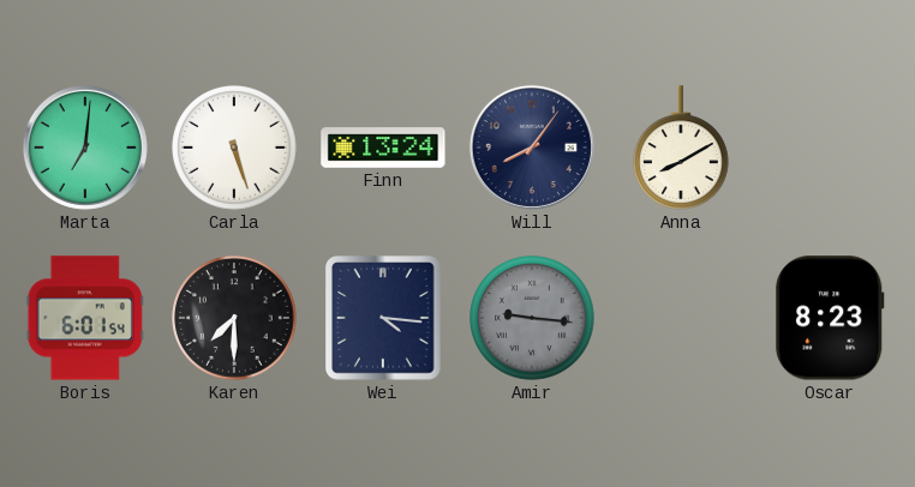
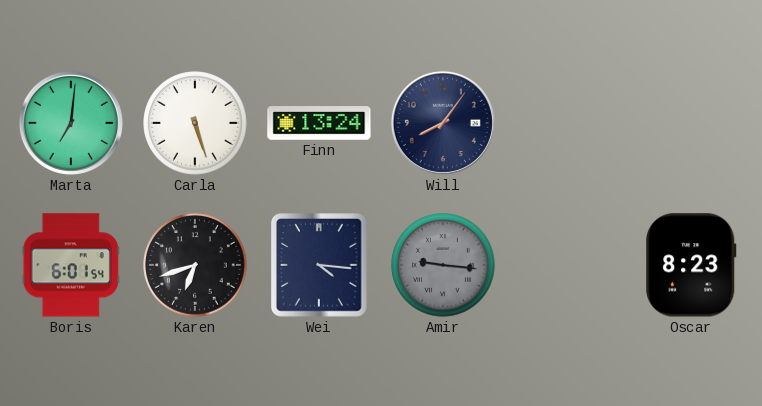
Anna: 8:10 -> none
Karen: 7:30 -> 6:42
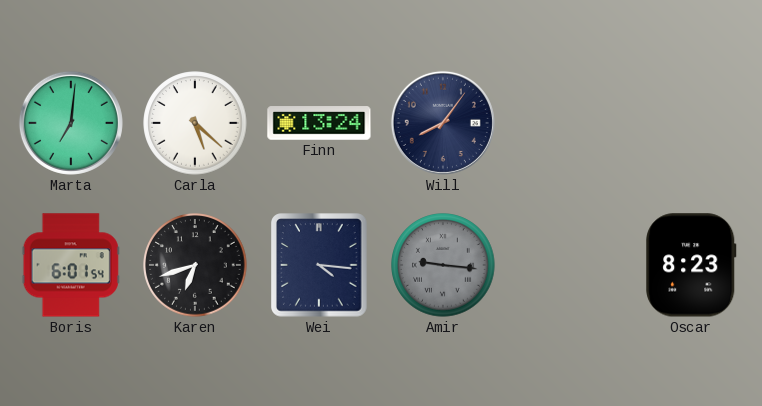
Carla: 5:27 -> 5:22
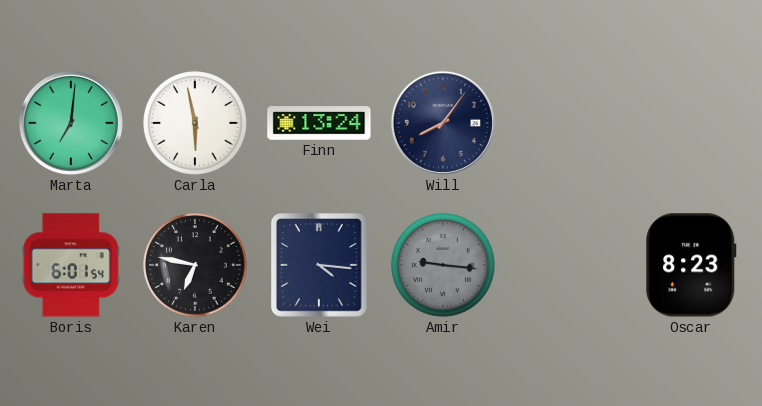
Carla: 5:22 -> 5:58
Karen: 6:42 -> 6:47
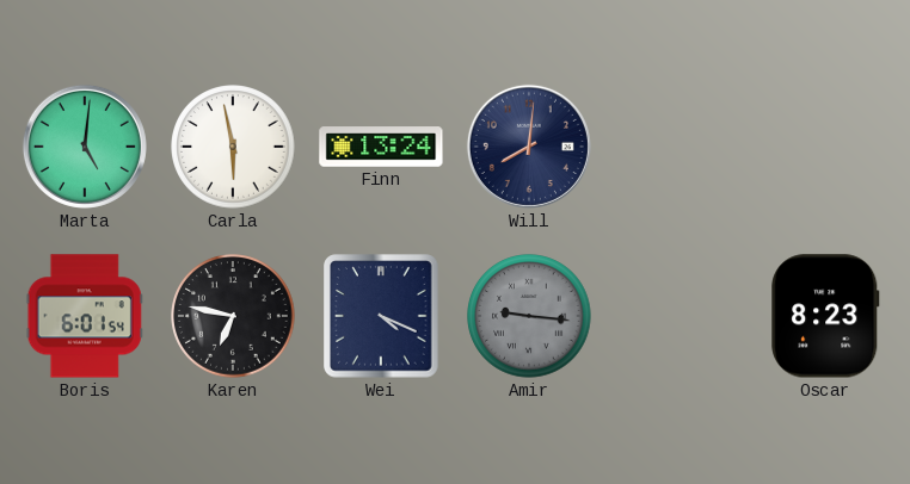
Marta: 7:01 -> 5:01
Will: 8:06 -> 8:01
Wei: 4:16 -> 4:19
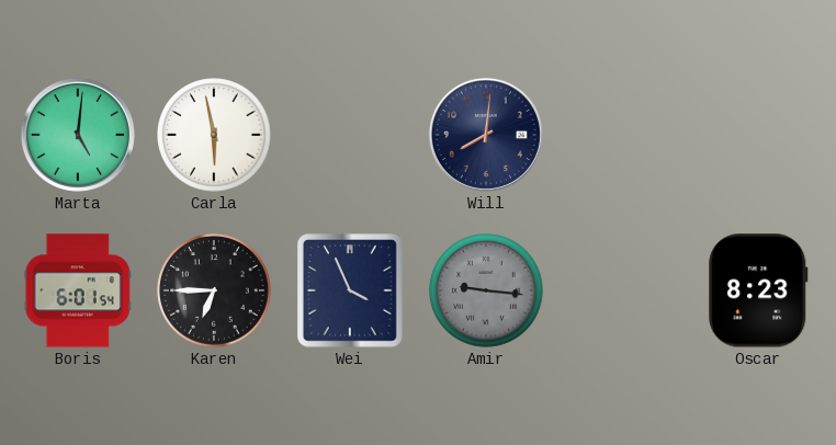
Finn: 13:24 -> none
Karen: 6:47 -> 6:45
Wei: 4:19 -> 3:56
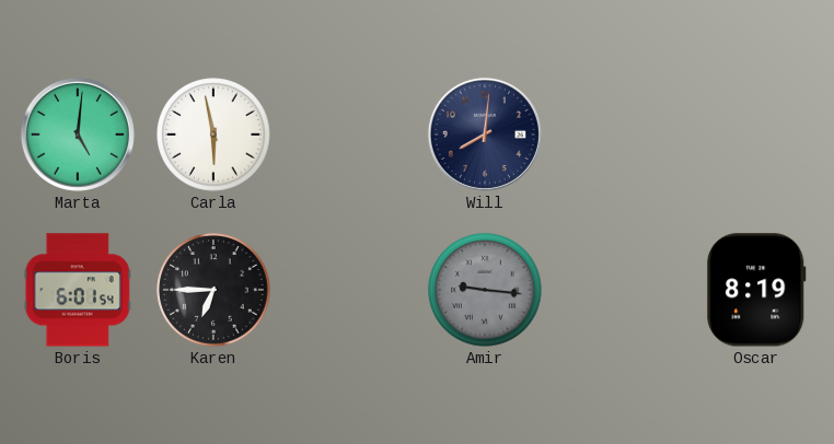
Wei: 3:56 -> none
Oscar: 8:23 -> 8:19
